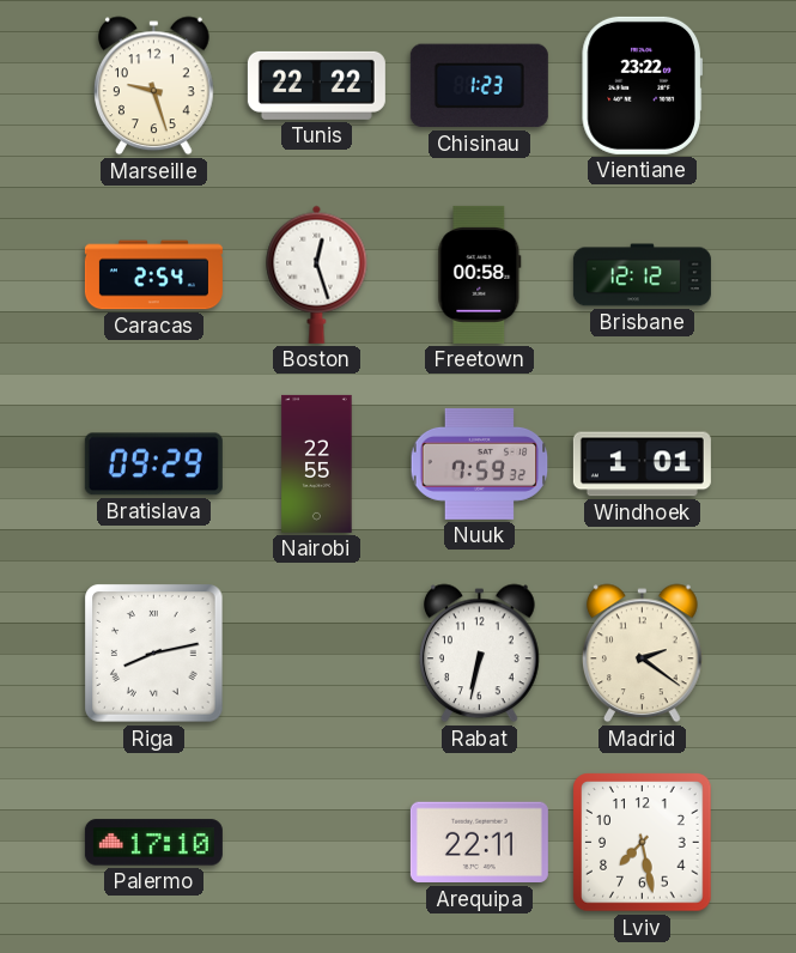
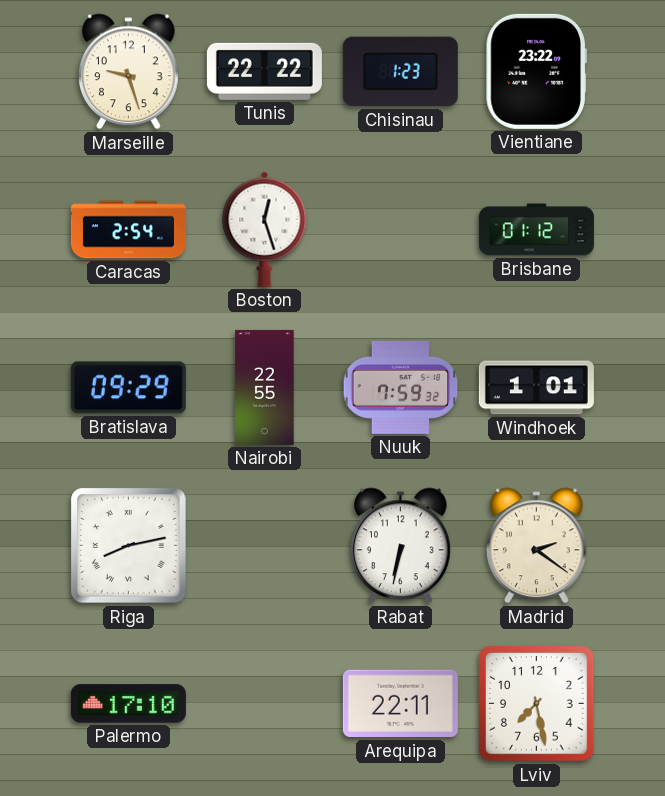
Freetown: 00:58 -> none
Brisbane: 12:12 -> 01:12
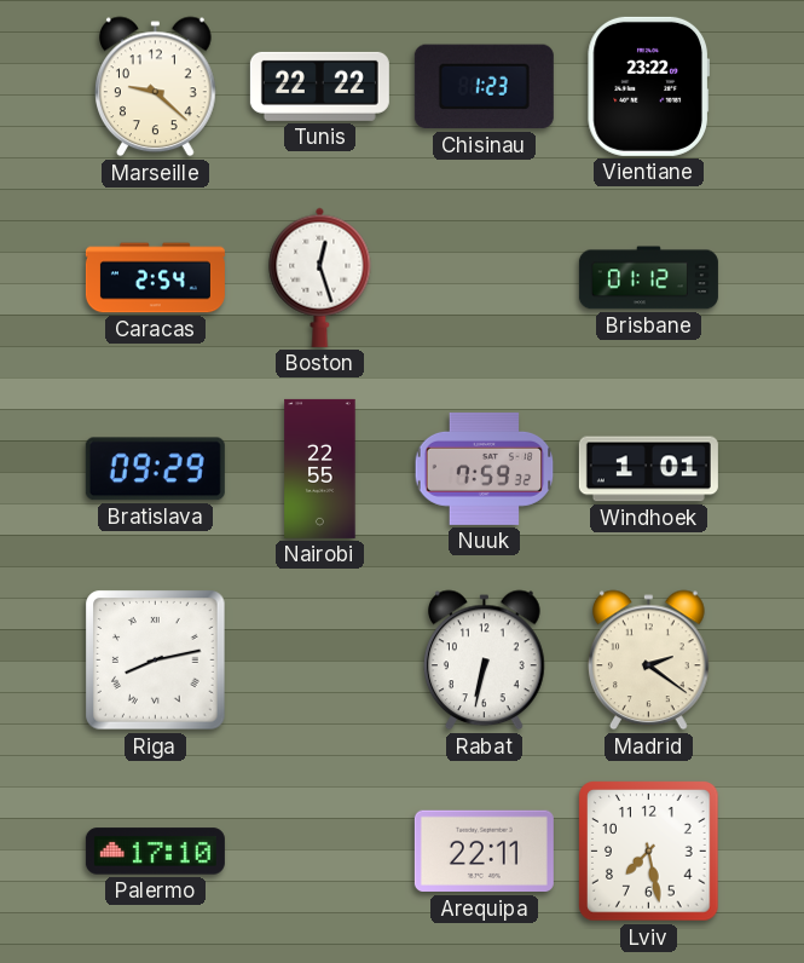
Marseille: 9:27 -> 9:22
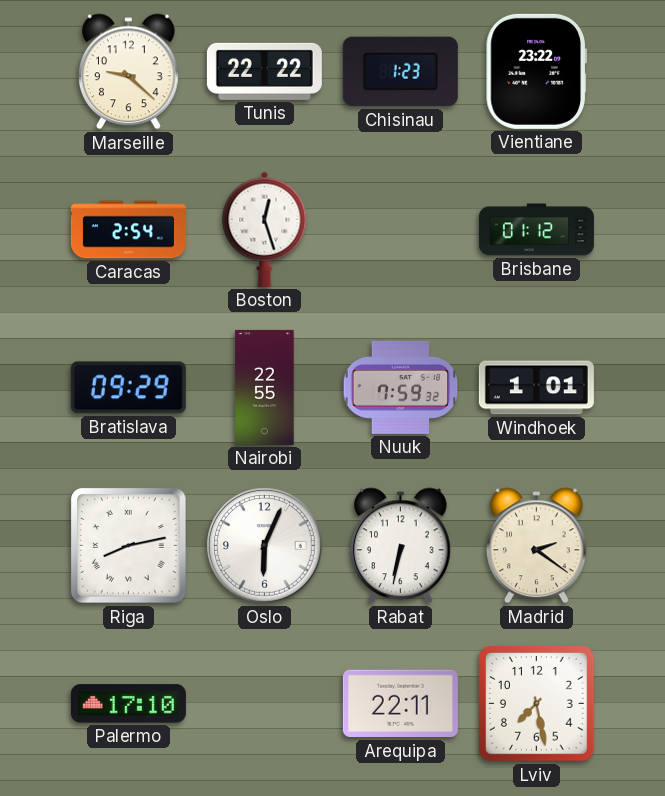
Oslo: none -> 6:04
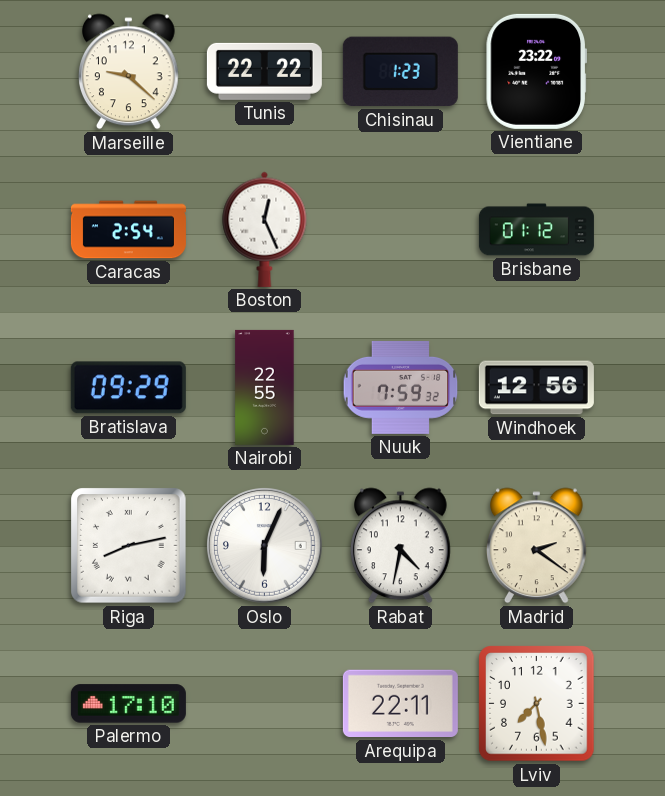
Boston: 12:27 -> 12:26
Windhoek: 1:01 -> 12:56
Rabat: 6:32 -> 4:32
